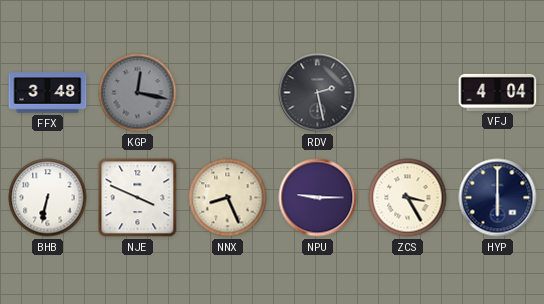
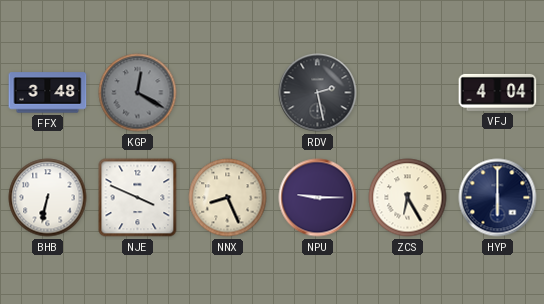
KGP: 12:17 -> 12:20
ZCS: 3:25 -> 6:25
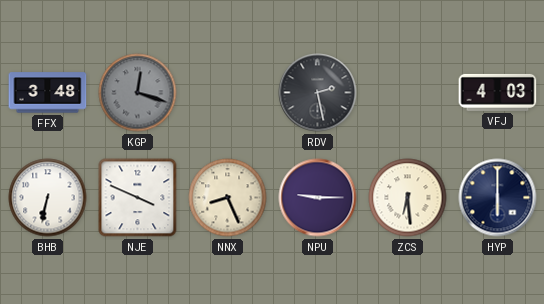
KGP: 12:20 -> 12:18
VFJ: 4:04 -> 4:03
ZCS: 6:25 -> 6:29
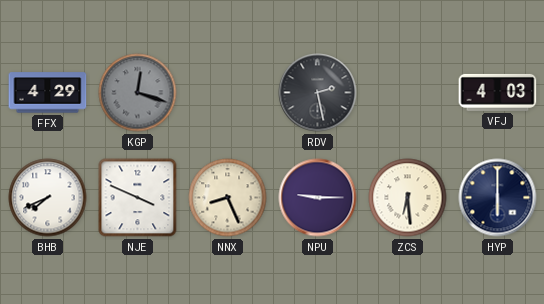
FFX: 3:48 -> 4:29
BHB: 6:32 -> 7:41
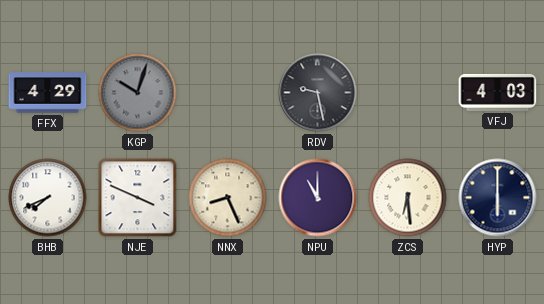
KGP: 12:18 -> 10:03
RDV: 2:28 -> 9:28
NPU: 9:15 -> 11:00
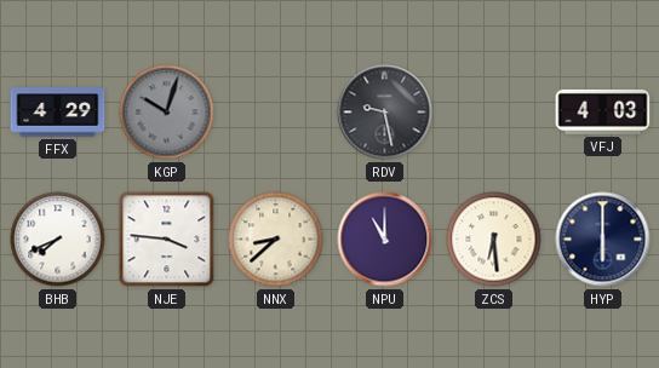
NJE: 3:49 -> 3:46
NNX: 8:26 -> 8:38
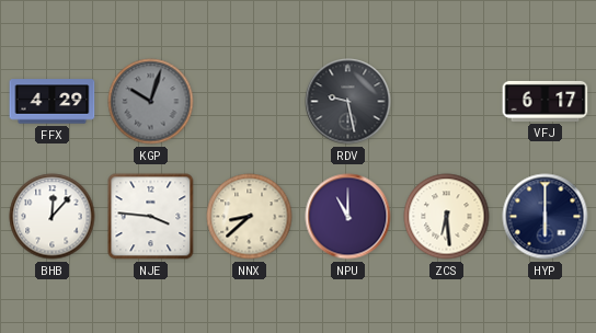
VFJ: 4:03 -> 6:17
BHB: 7:41 -> 12:07
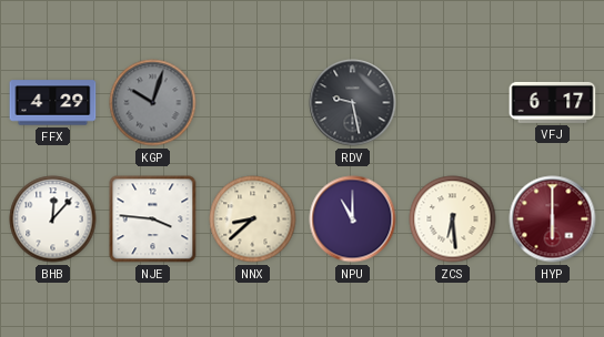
HYP dial: navy -> burgundy
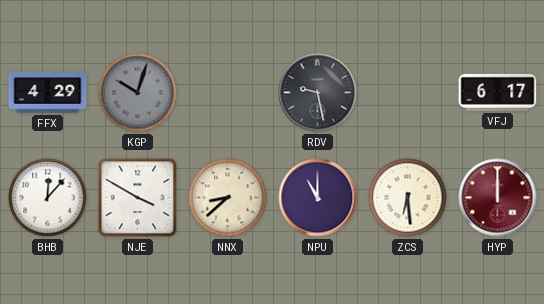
NJE: 3:46 -> 3:50
HYP: 6:00 -> 12:00
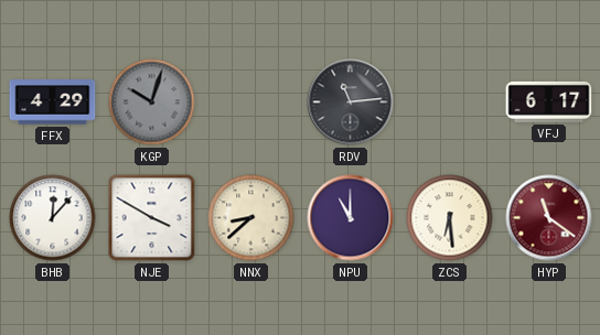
RDV: 9:28 -> 11:14
HYP: 12:00 -> 11:21
